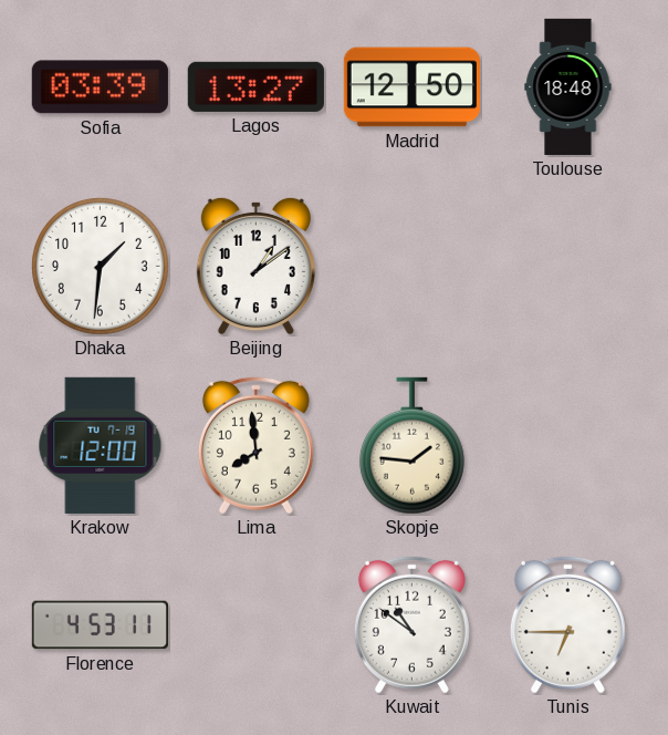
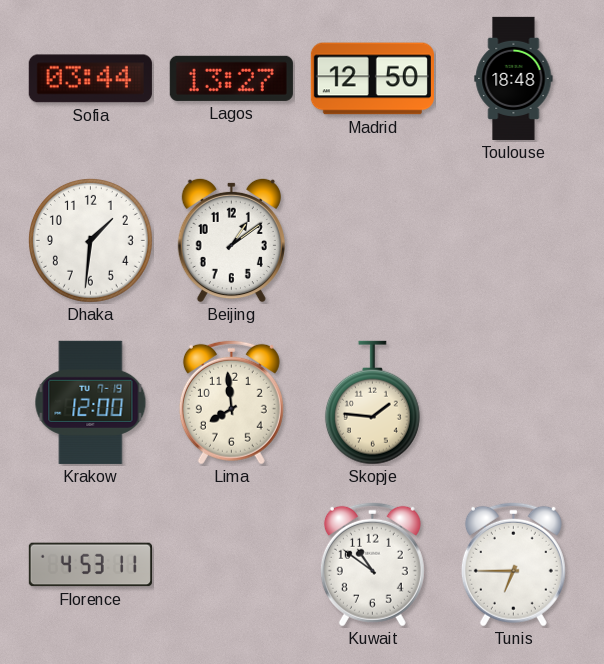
Sofia: 03:39 -> 03:44
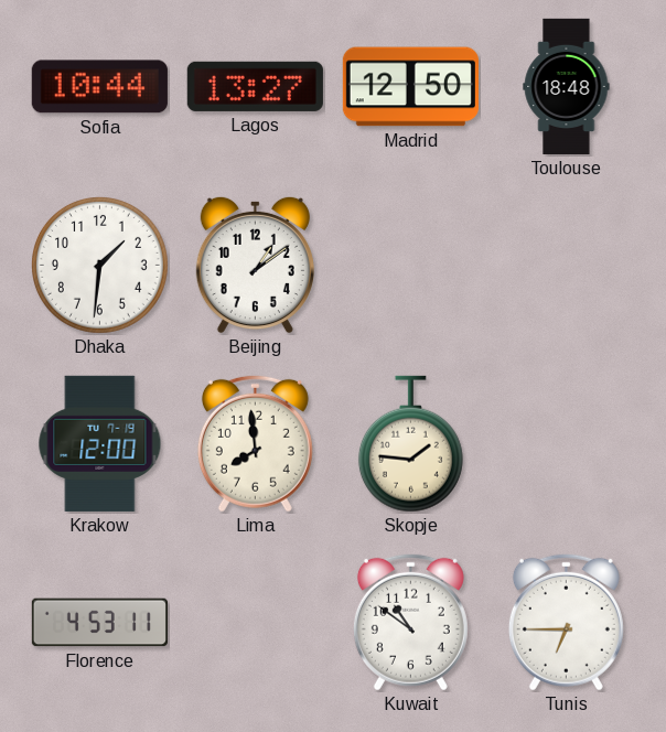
Sofia: 03:44 -> 10:44
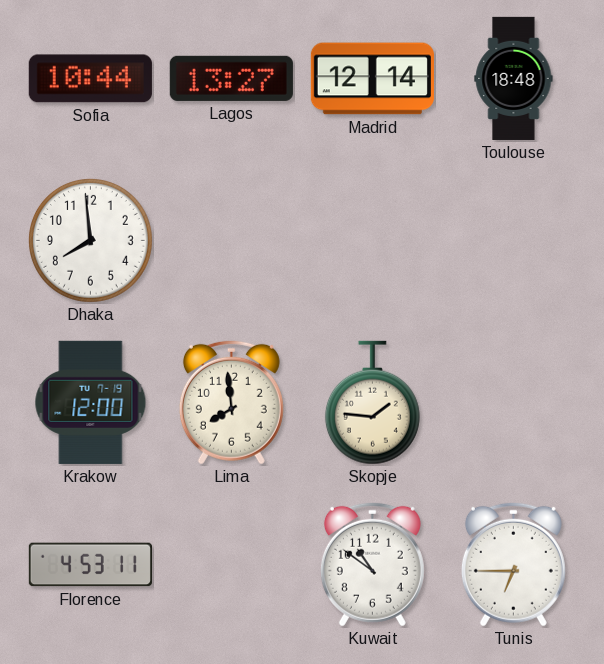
Madrid: 12:50 -> 12:14
Dhaka: 1:31 -> 7:59
Beijing: 1:09 -> none
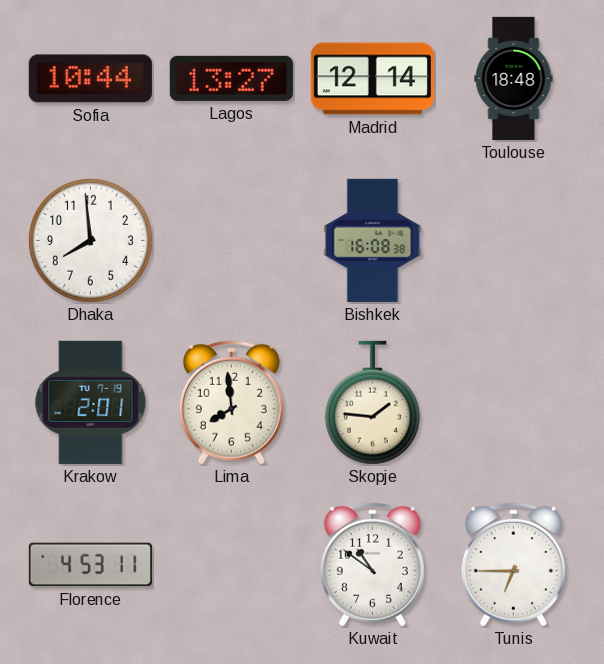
Bishkek: none -> 16:08
Krakow: 12:00 -> 2:01
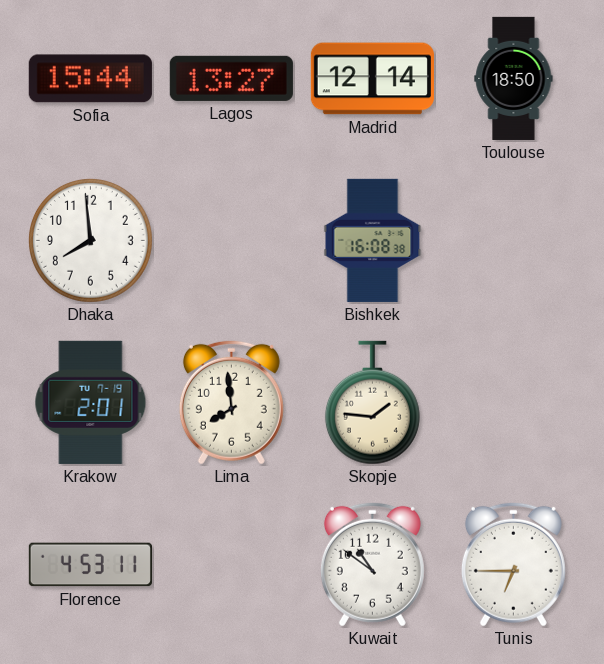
Sofia: 10:44 -> 15:44
Toulouse: 18:48 -> 18:50
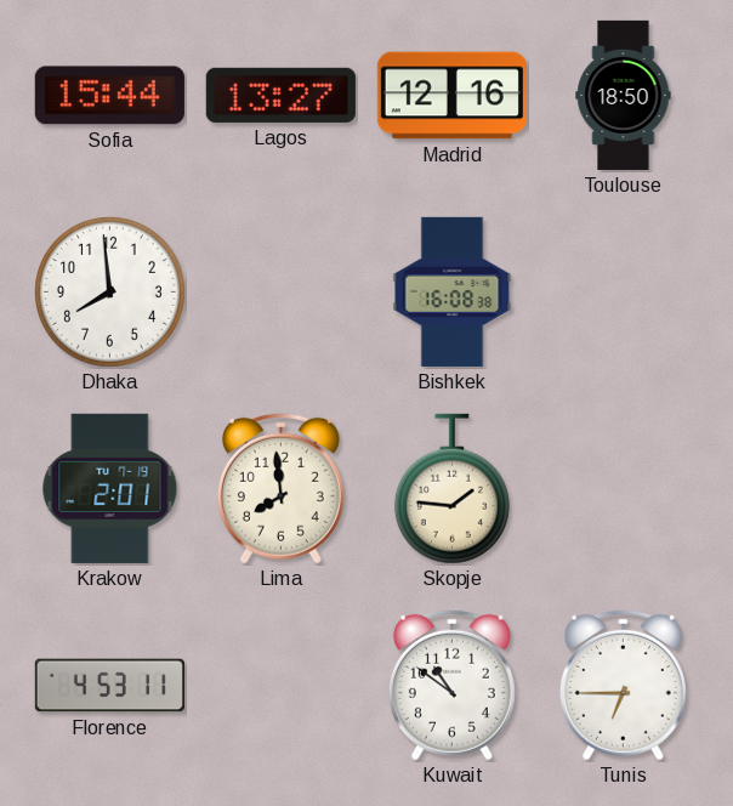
Madrid: 12:14 -> 12:16
